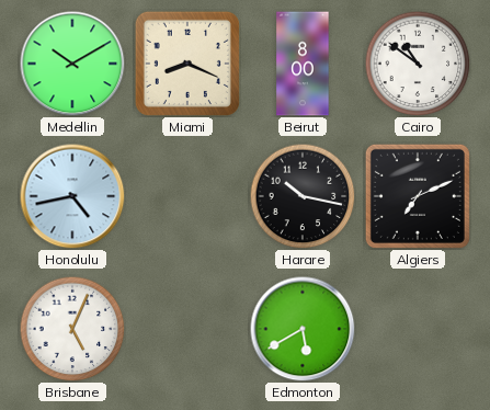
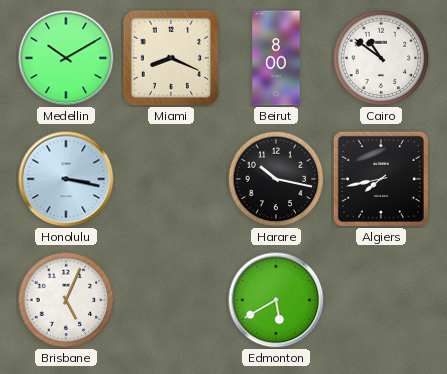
Honolulu: 4:43 -> 3:17
Algiers: 7:11 -> 7:43
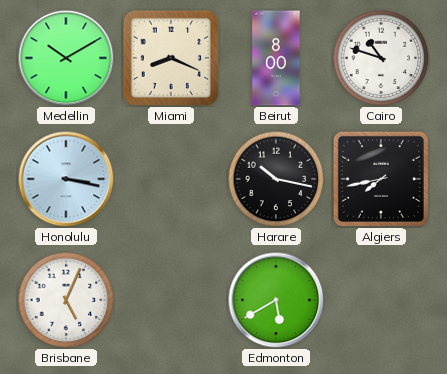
Cairo: 10:51 -> 10:48
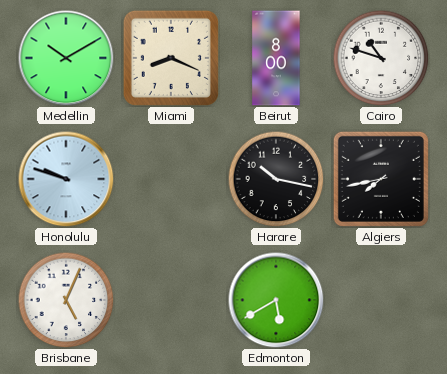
Honolulu: 3:17 -> 9:48
